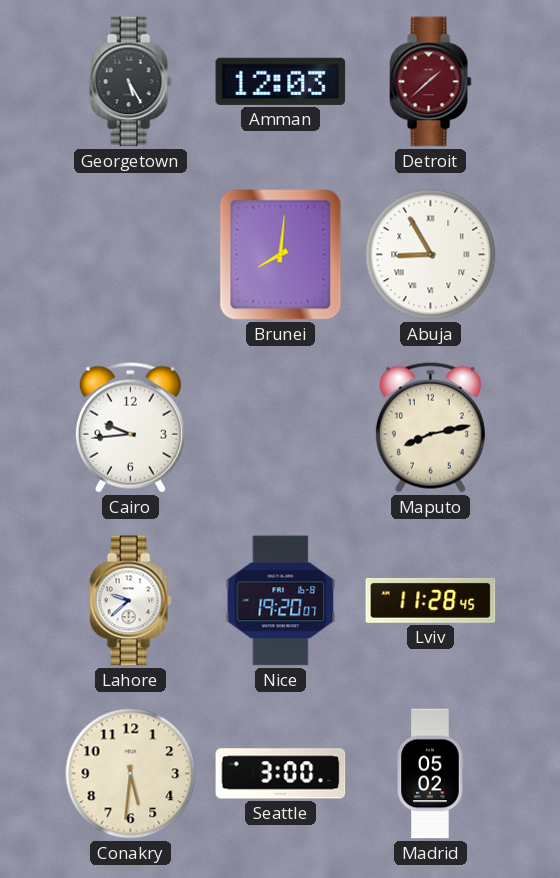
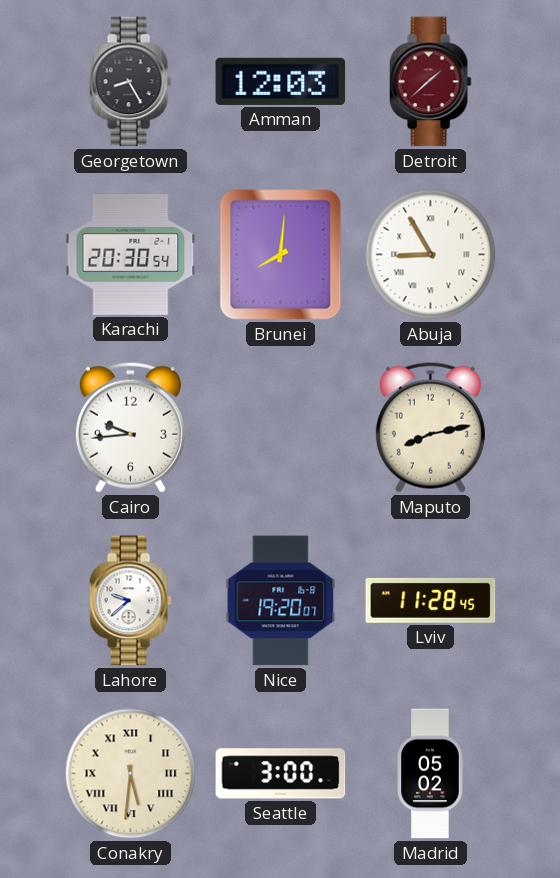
Georgetown: 5:25 -> 8:25
Karachi: none -> 20:30
Conakry numerals: Arabic -> Roman
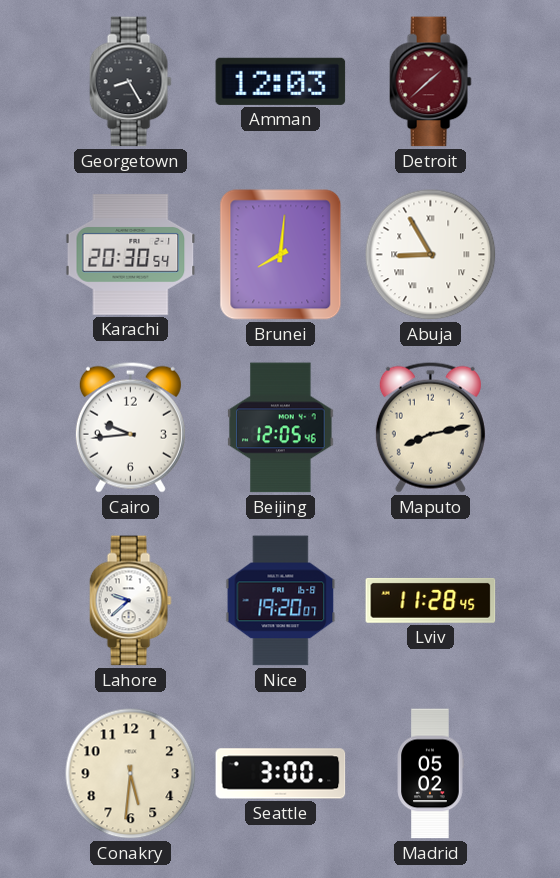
Beijing: none -> 12:05
Conakry numerals: Roman -> Arabic
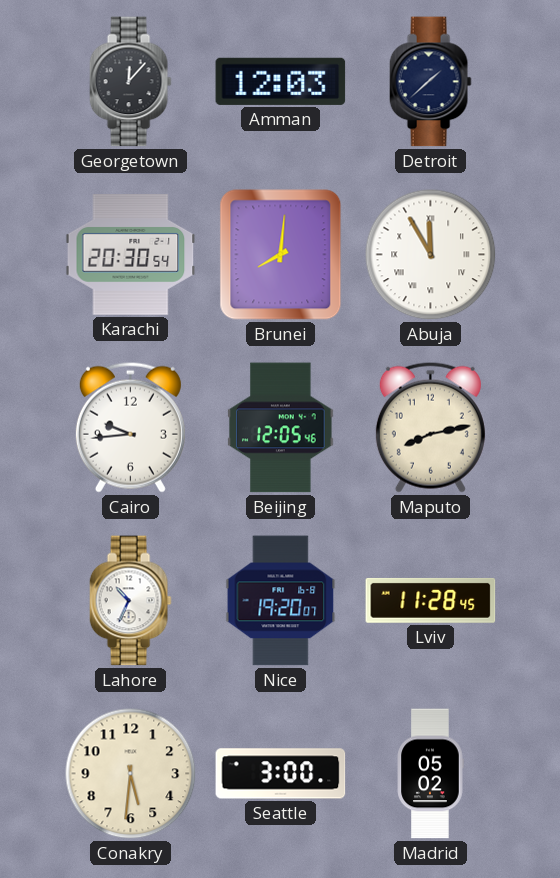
Georgetown: 8:25 -> 12:07
Detroit dial: burgundy -> navy
Abuja: 8:55 -> 11:55
Lahore: 9:38 -> 10:34
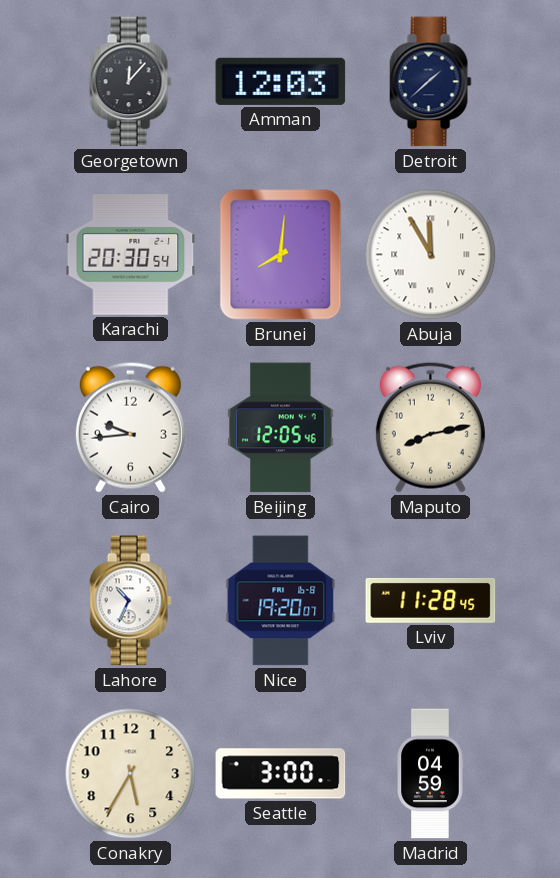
Conakry: 5:31 -> 5:35
Madrid: 05:02 -> 04:59
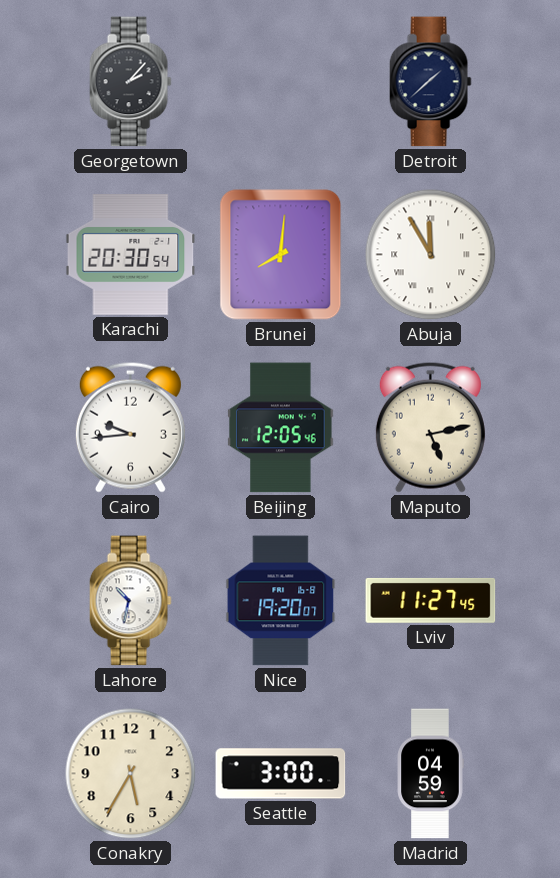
Georgetown: 12:07 -> 2:07
Amman: 12:03 -> none
Maputo: 8:13 -> 5:13
Lahore: 10:34 -> 10:32
Lviv: 11:28 -> 11:27
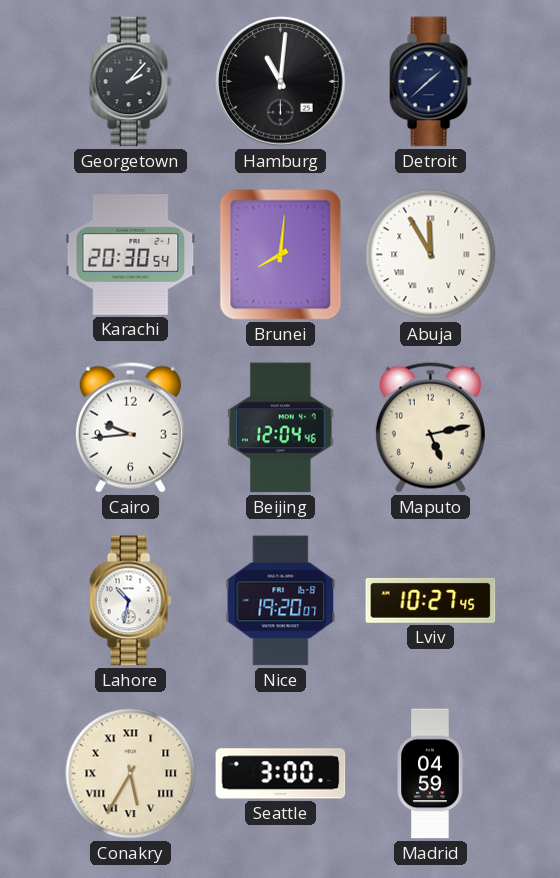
Hamburg: none -> 11:01
Beijing: 12:05 -> 12:04
Lviv: 11:27 -> 10:27
Conakry numerals: Arabic -> Roman
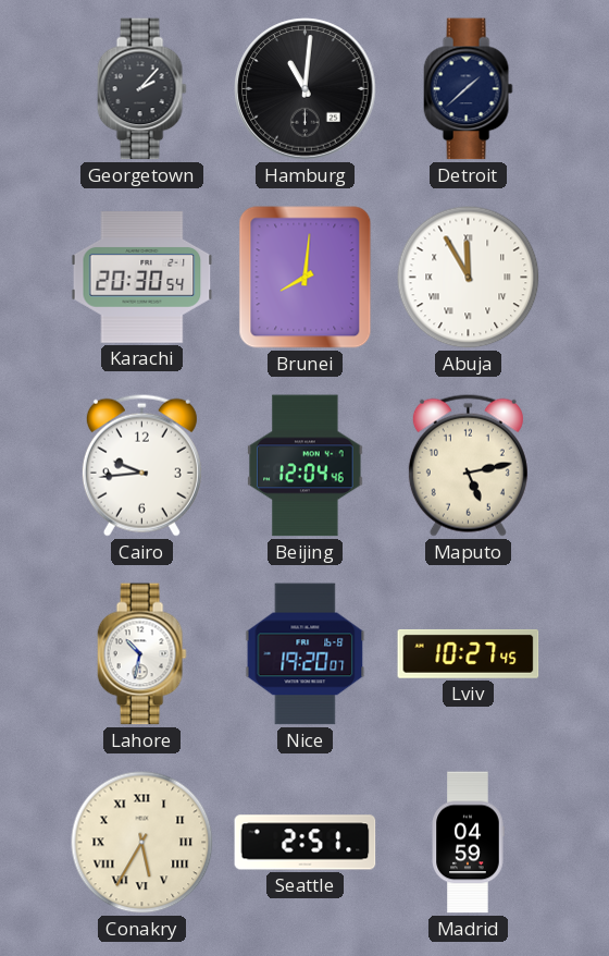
Seattle: 3:00 -> 2:51
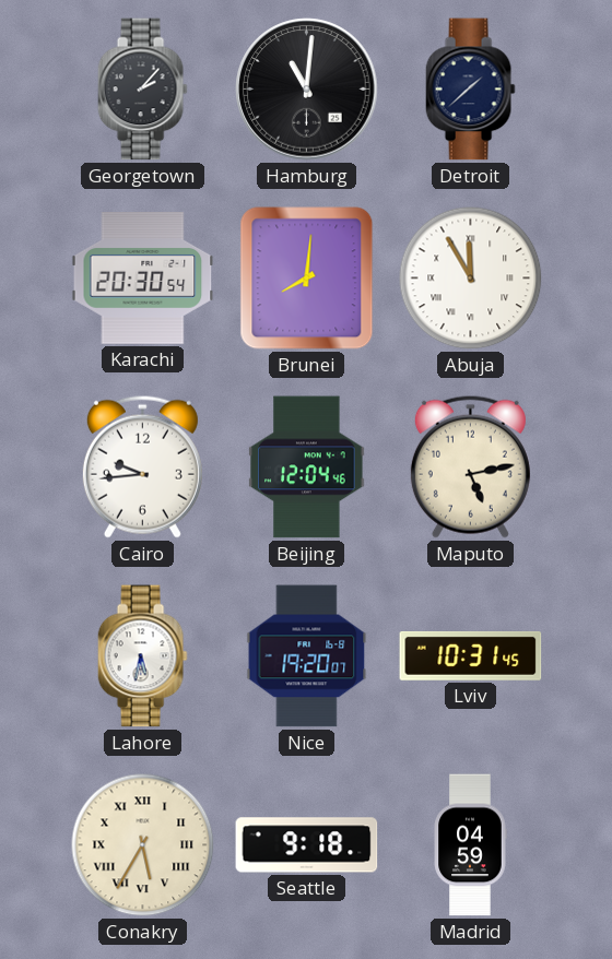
Lahore: 10:32 -> 5:32
Lviv: 10:27 -> 10:31
Seattle: 2:51 -> 9:18
